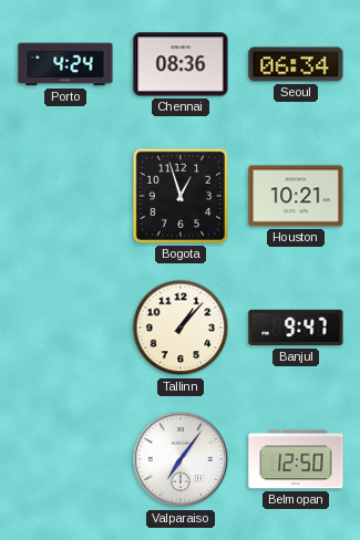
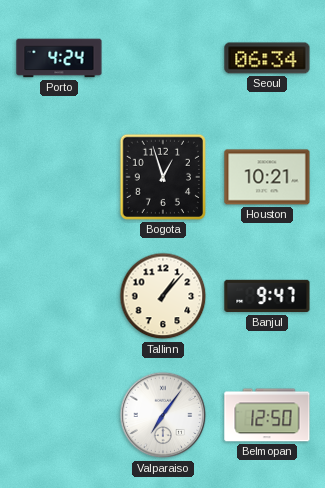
Chennai: 08:36 -> none
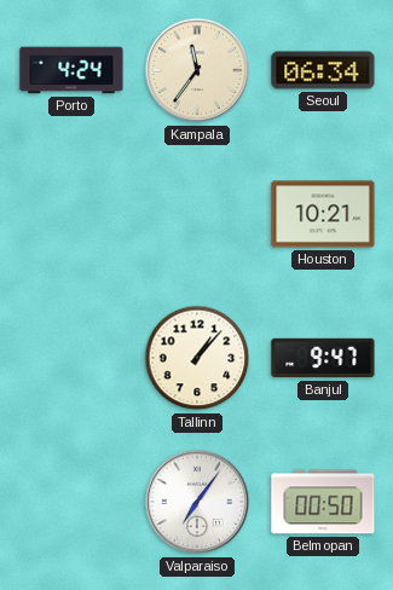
Kampala: none -> 11:36
Bogota: 12:57 -> none
Belmopan: 12:50 -> 00:50
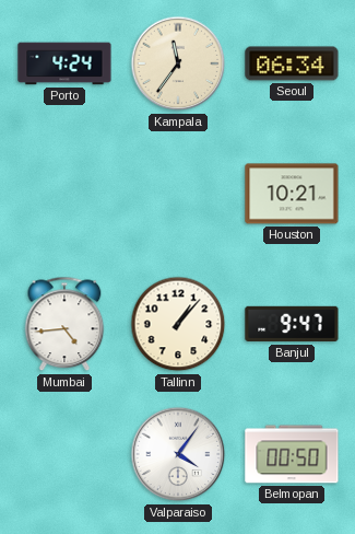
Mumbai: none -> 4:44
Valparaiso: 7:06 -> 4:06
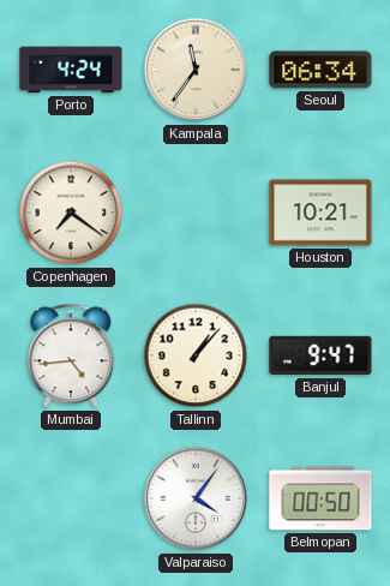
Copenhagen: none -> 7:21
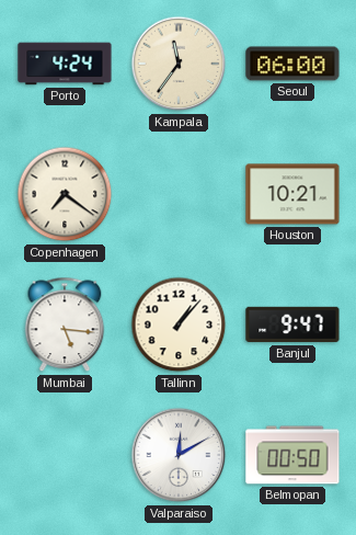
Seoul: 06:34 -> 06:00
Mumbai: 4:44 -> 5:16
Valparaiso: 4:06 -> 12:10
